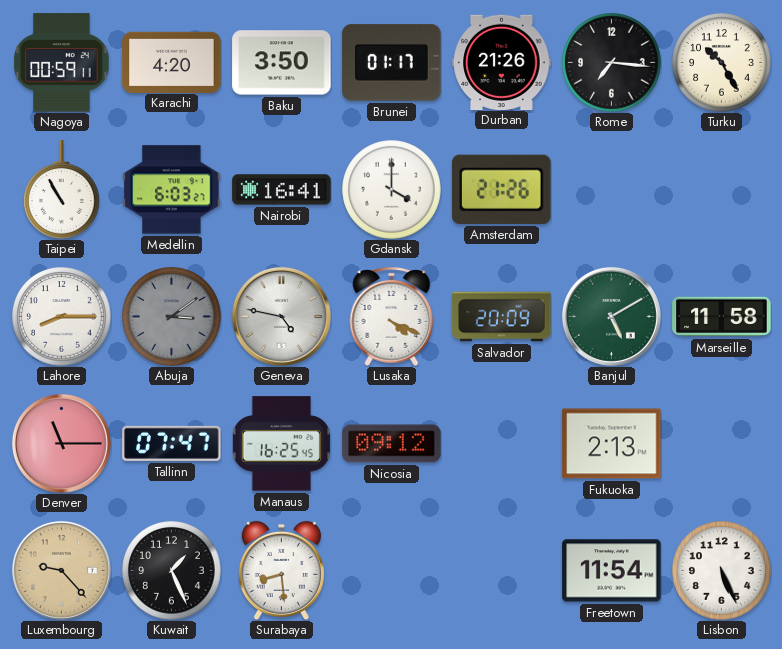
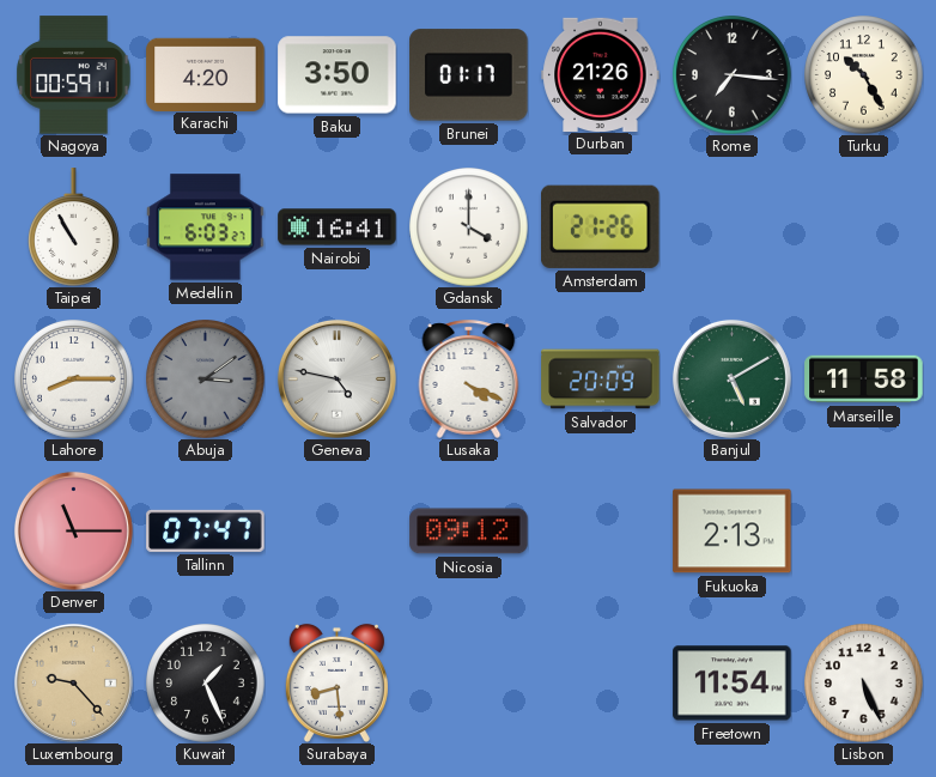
Manaus: 16:25 -> none
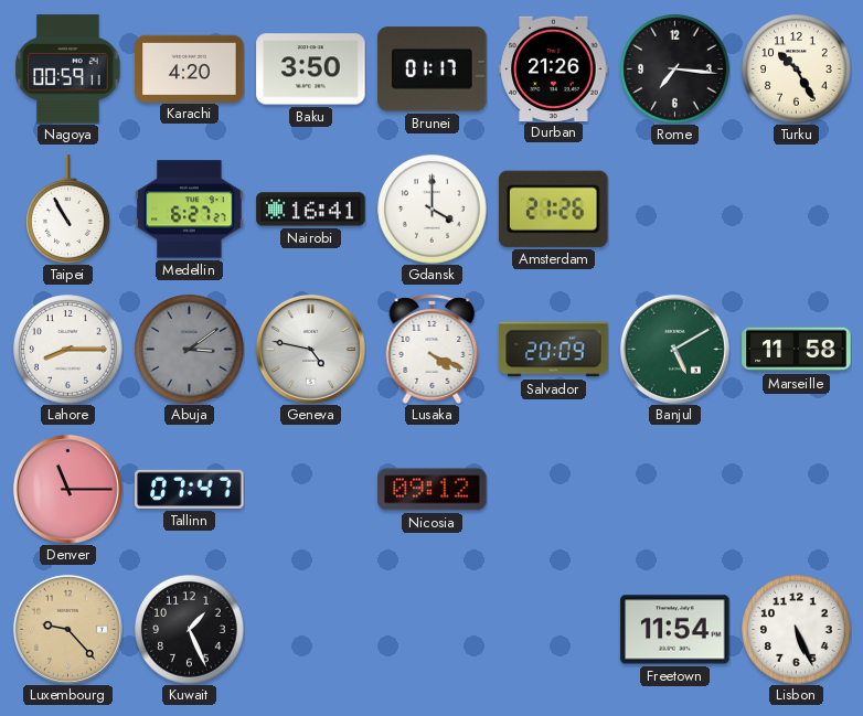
Medellin: 6:03 -> 6:27
Fukuoka: 2:13 -> none
Surabaya: 8:29 -> none
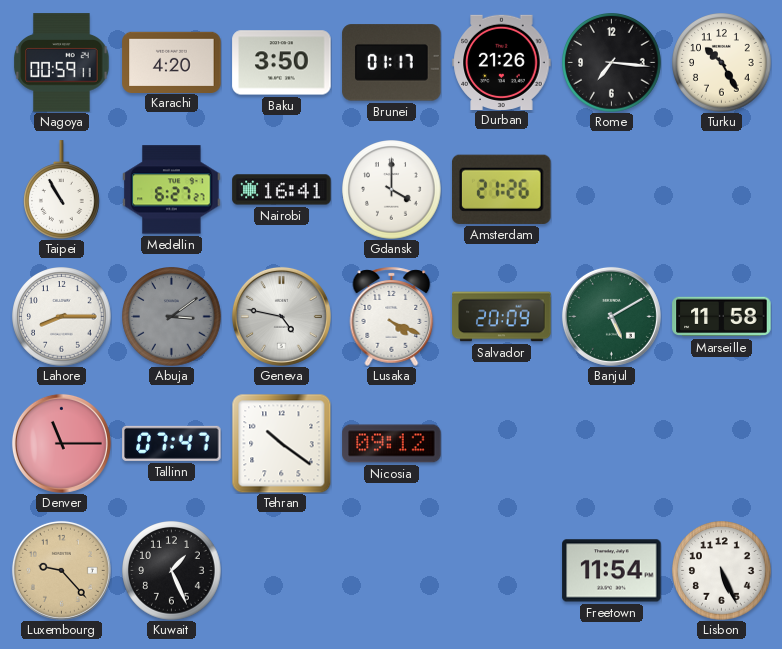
Tehran: none -> 10:21
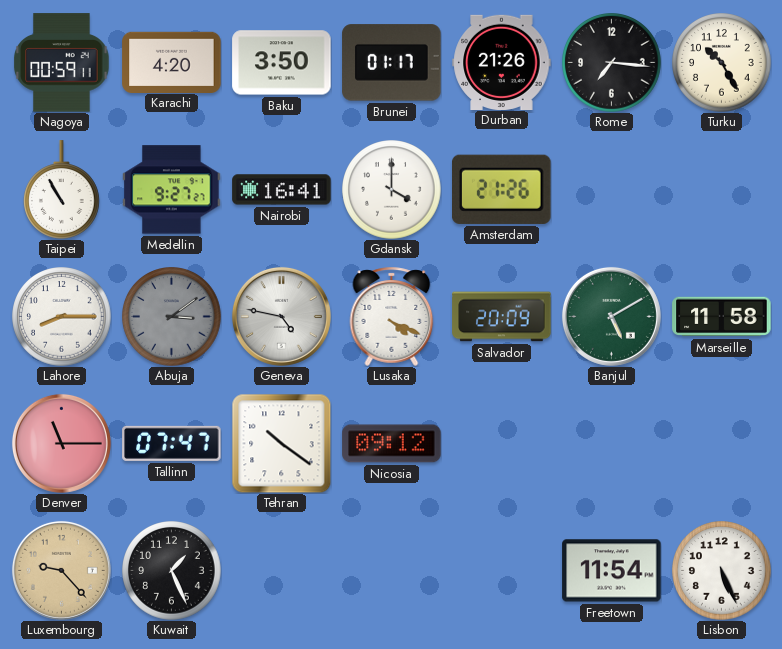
Medellin: 6:27 -> 9:27
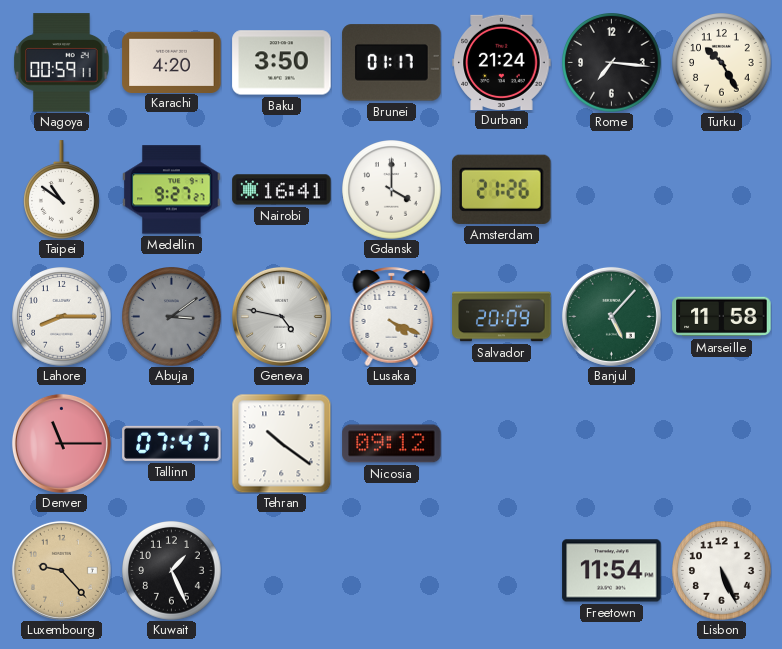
Durban: 21:26 -> 21:24
Taipei: 10:55 -> 10:51
Banjul: 5:10 -> 5:07
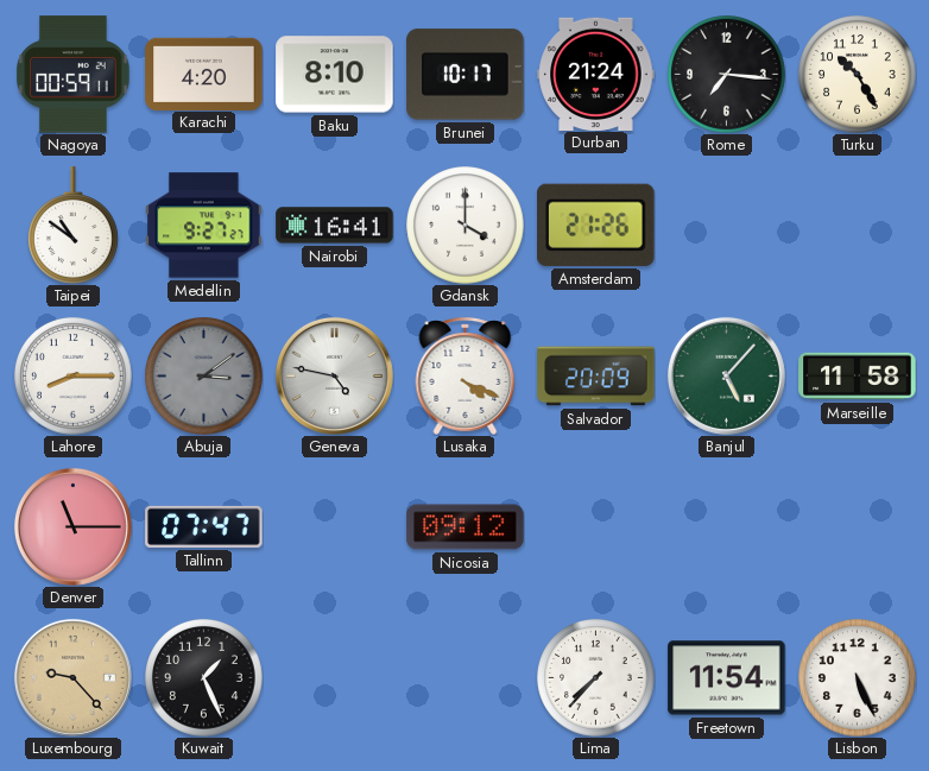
Baku: 3:50 -> 8:10
Brunei: 01:17 -> 10:17
Tehran: 10:21 -> none
Lima: none -> 7:37
